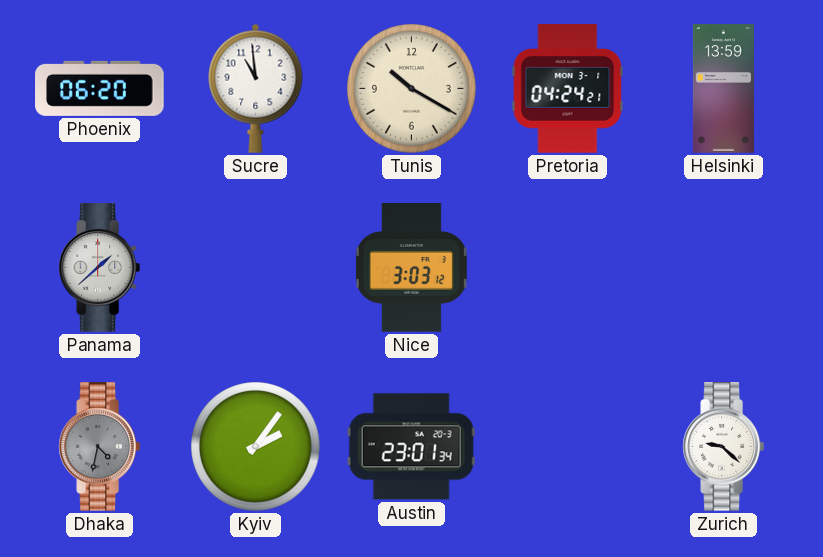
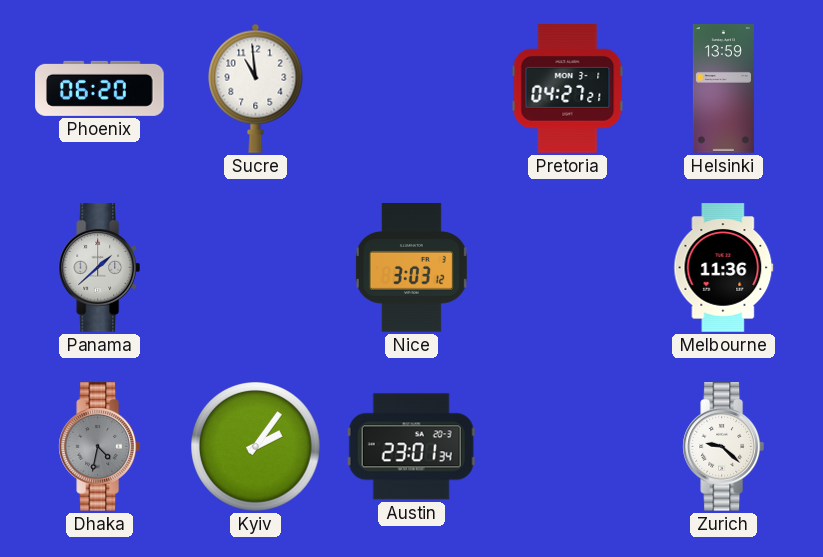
Tunis: 10:20 -> none
Pretoria: 04:24 -> 04:27
Melbourne: none -> 11:36
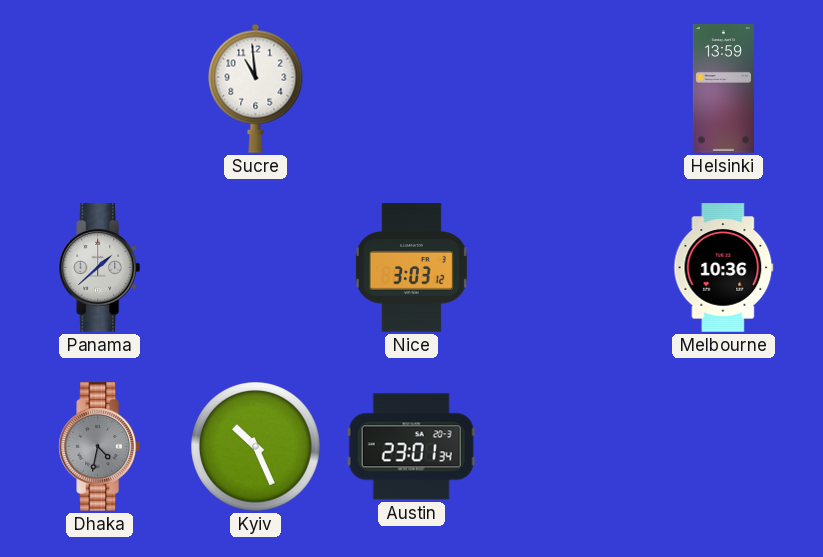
Phoenix: 06:20 -> none
Pretoria: 04:27 -> none
Melbourne: 11:36 -> 10:36
Kyiv: 2:06 -> 10:26
Zurich: 9:22 -> none
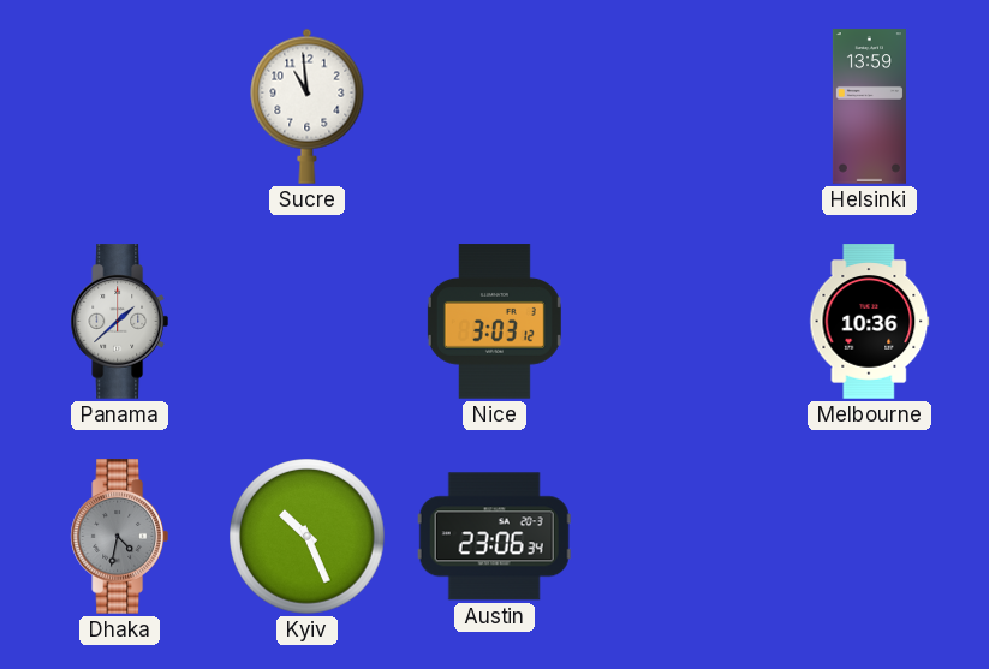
Austin: 23:01 -> 23:06
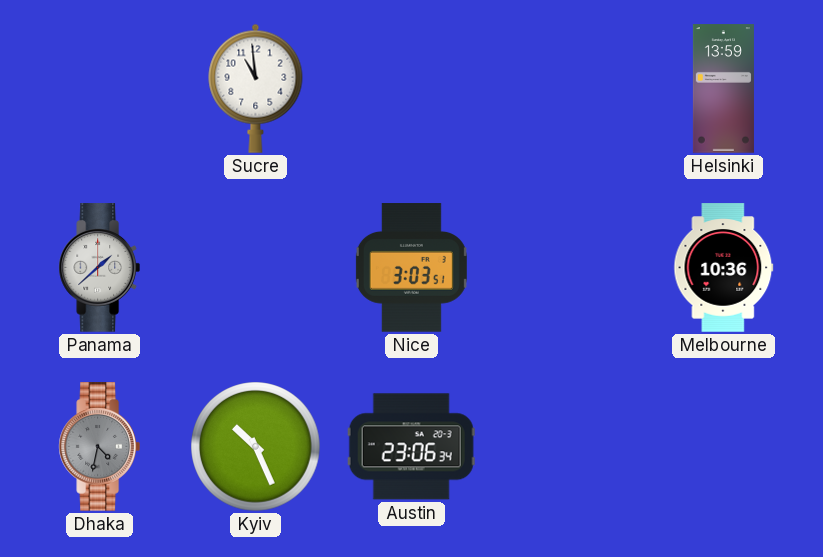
Nice: 3:03:12 -> 3:03:51
